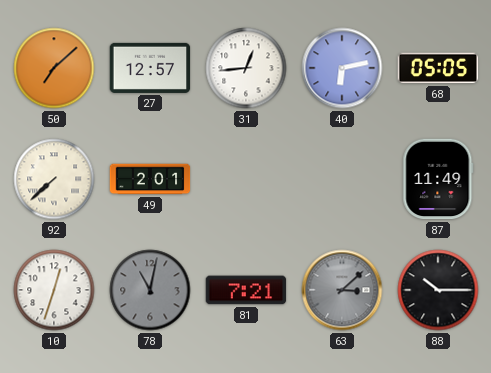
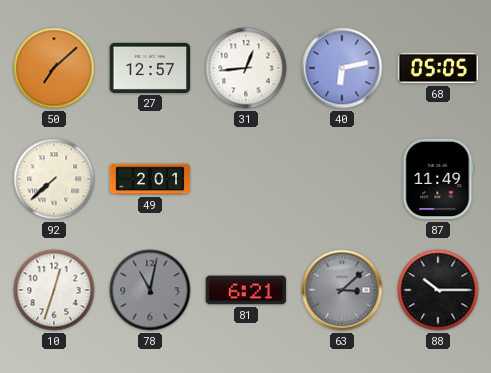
81: 7:21 -> 6:21
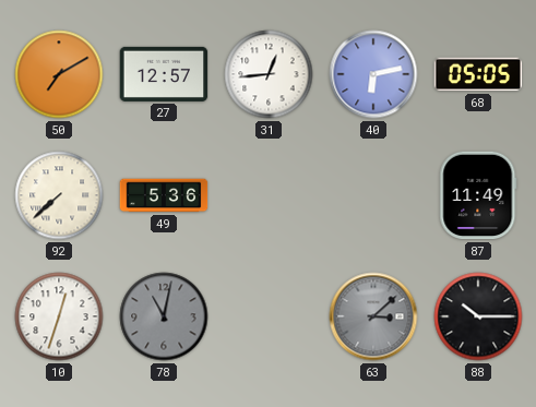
50: 7:08 -> 7:10
49: 2:01 -> 5:36
81: 6:21 -> none
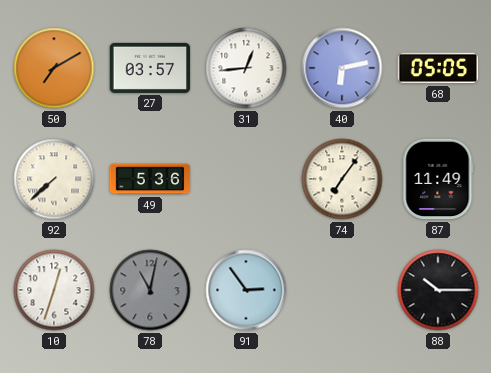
27: 12:57 -> 03:57
74: none -> 7:06
91: none -> 2:54
63: 3:08 -> none
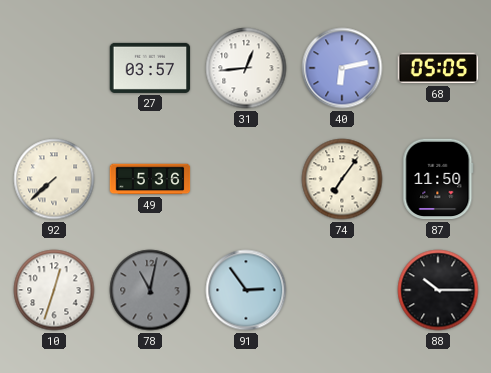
50: 7:10 -> none
87: 11:49 -> 11:50
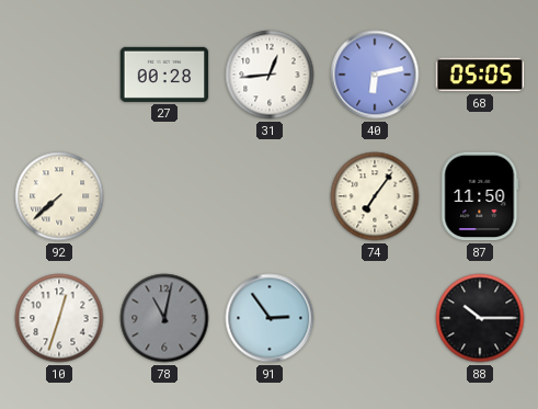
27: 03:57 -> 00:28
49: 5:36 -> none
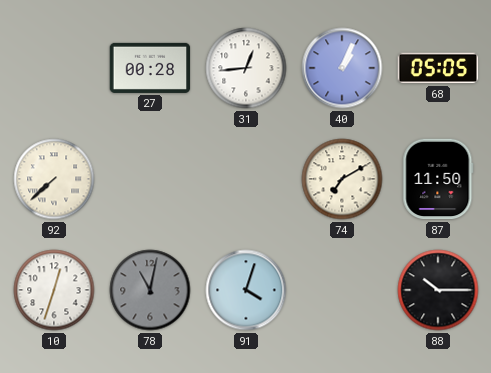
40: 6:13 -> 1:04
74: 7:06 -> 7:10
91: 2:54 -> 4:03
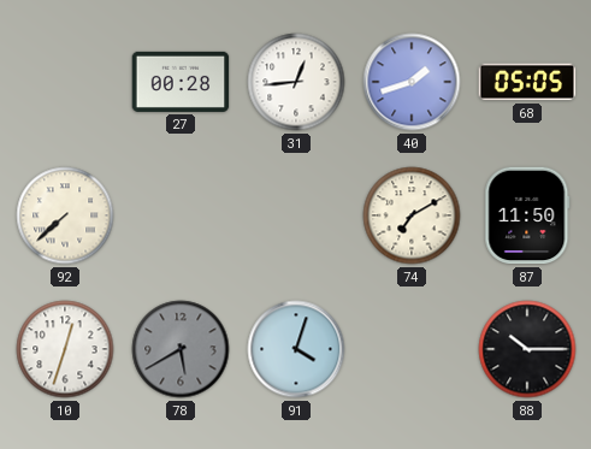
40: 1:04 -> 1:42
78: 11:02 -> 5:40
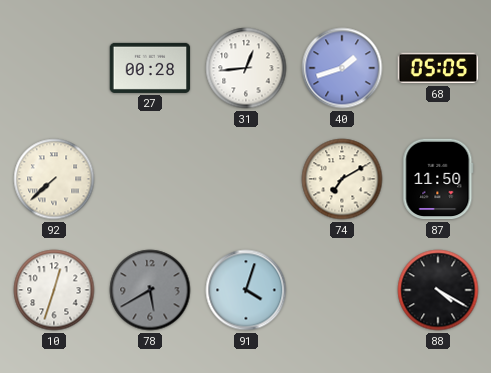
88: 10:15 -> 4:20
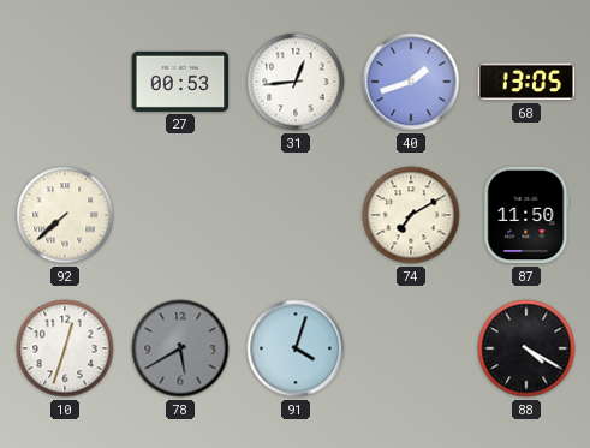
27: 00:28 -> 00:53
68: 05:05 -> 13:05
